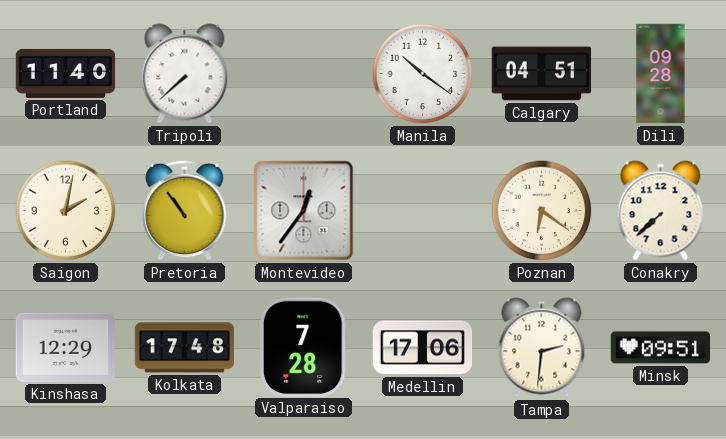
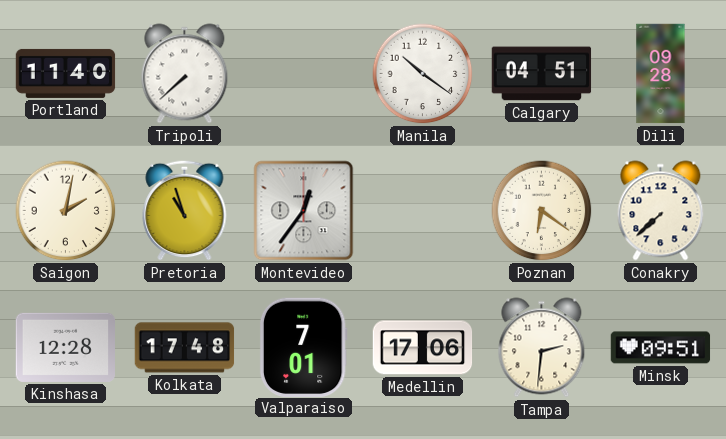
Pretoria: 10:54 -> 10:57
Kinshasa: 12:29 -> 12:28
Valparaiso: 7:28 -> 7:01
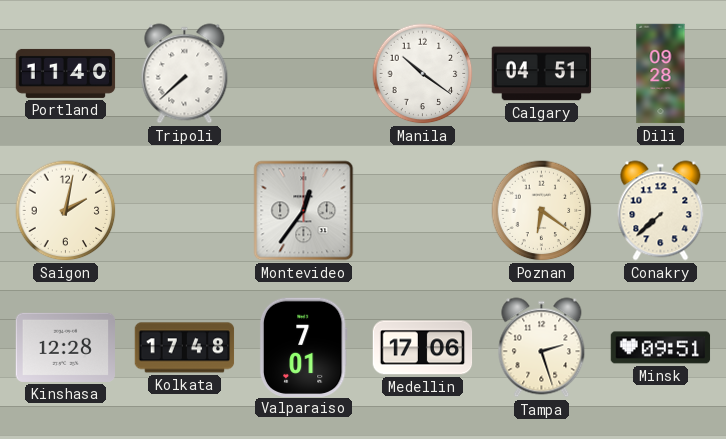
Pretoria: 10:57 -> none
Tampa: 2:31 -> 2:27
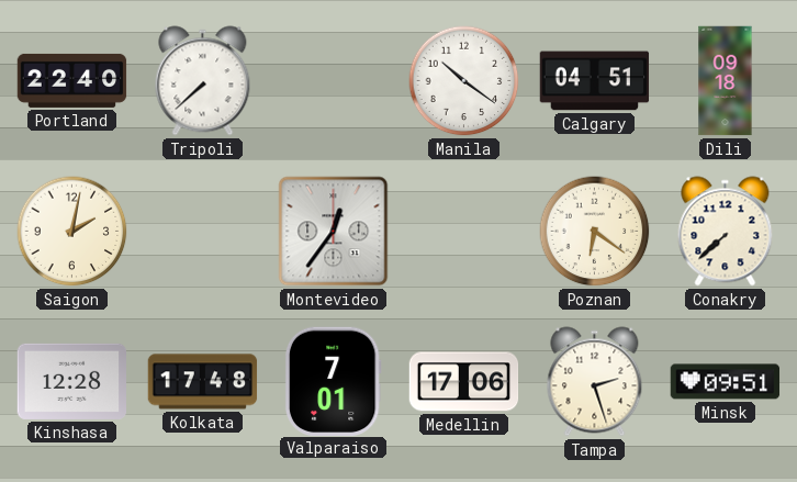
Portland: 11:40 -> 22:40
Dili: 09:28 -> 09:18
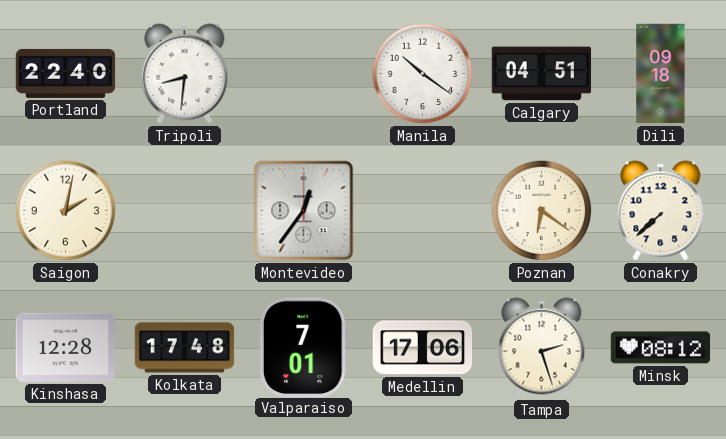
Tripoli: 7:38 -> 8:31
Minsk: 09:51 -> 08:12
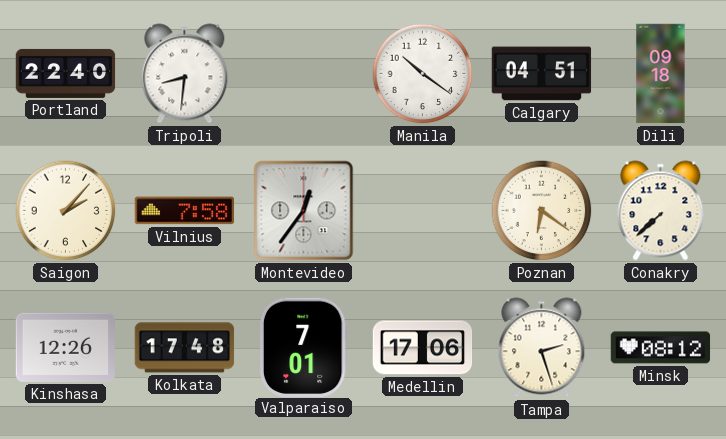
Saigon: 2:02 -> 2:07
Vilnius: none -> 7:58
Kinshasa: 12:28 -> 12:26
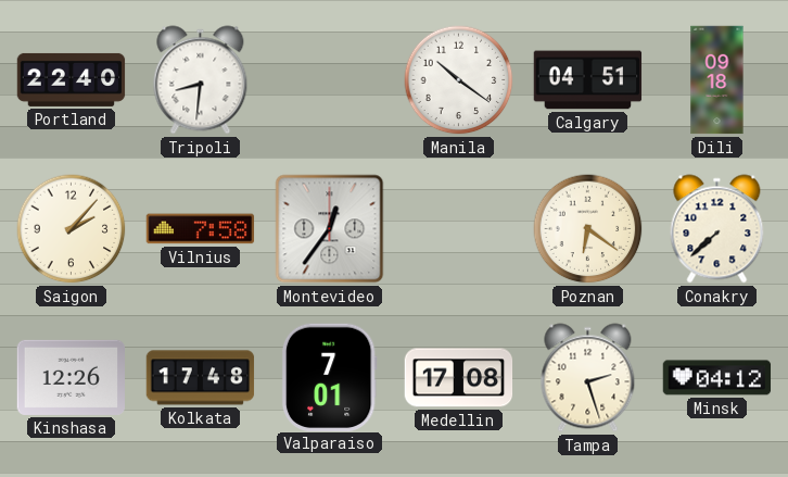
Medellin: 17:06 -> 17:08
Minsk: 08:12 -> 04:12
